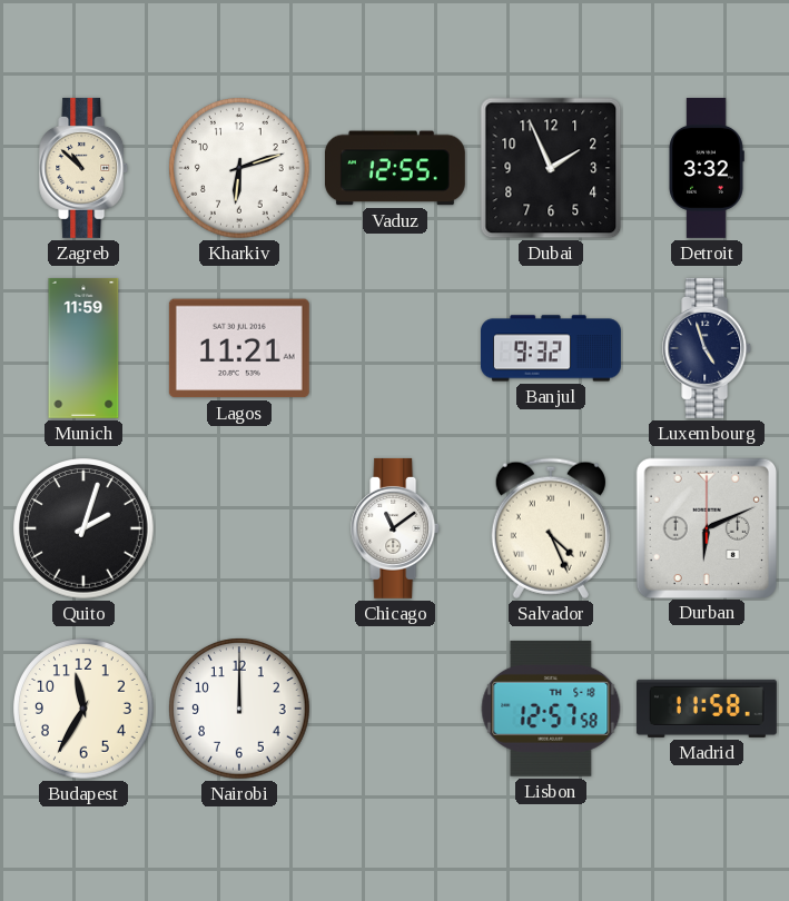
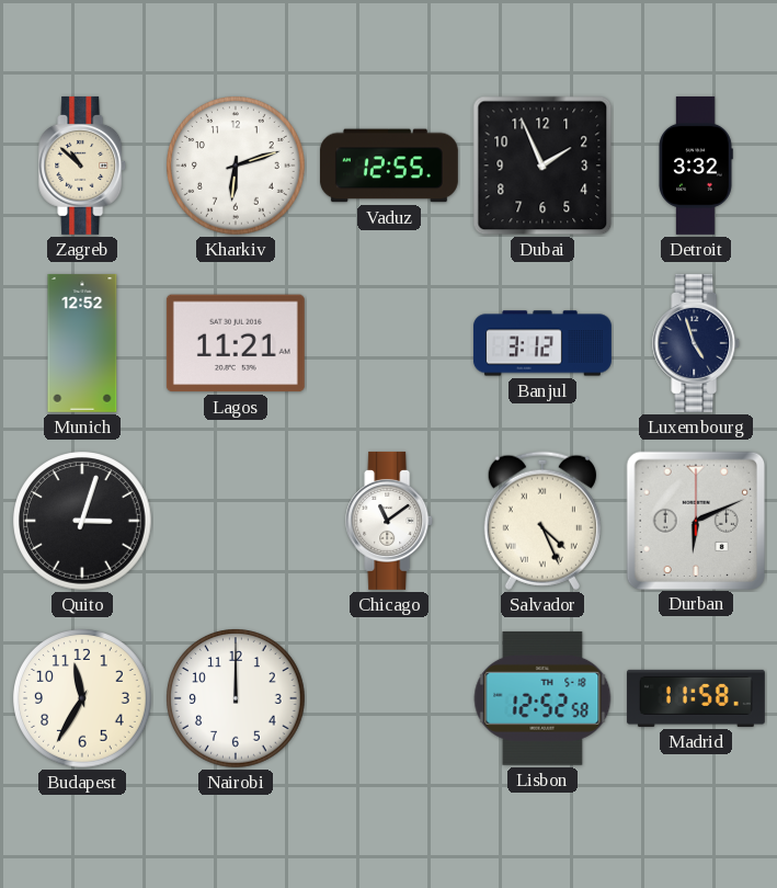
Munich: 11:59 -> 12:52
Banjul: 9:32 -> 3:12
Quito: 2:03 -> 3:03
Lisbon: 12:57 -> 12:52
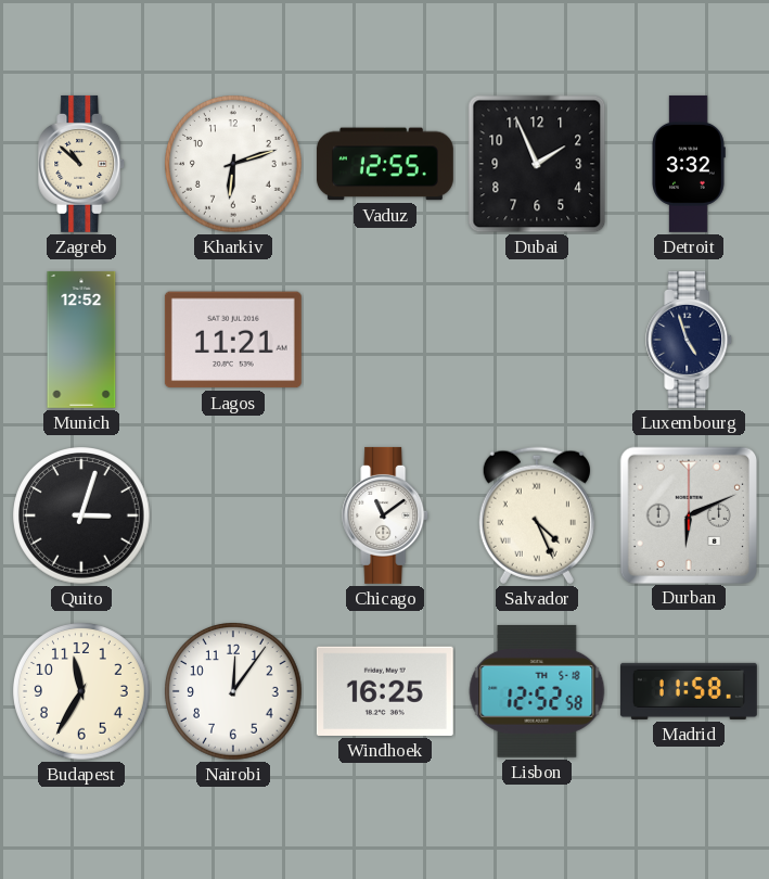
Banjul: 3:12 -> none
Nairobi: 12:00 -> 12:06
Windhoek: none -> 16:25
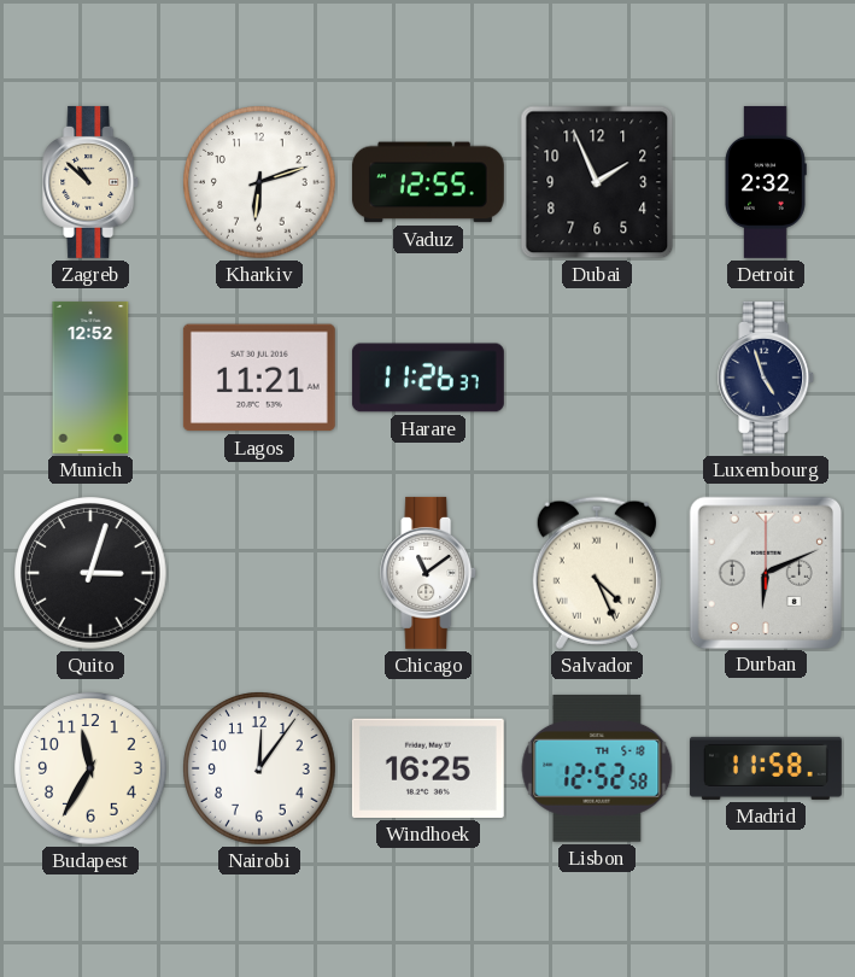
Detroit: 3:32 -> 2:32
Harare: none -> 11:26
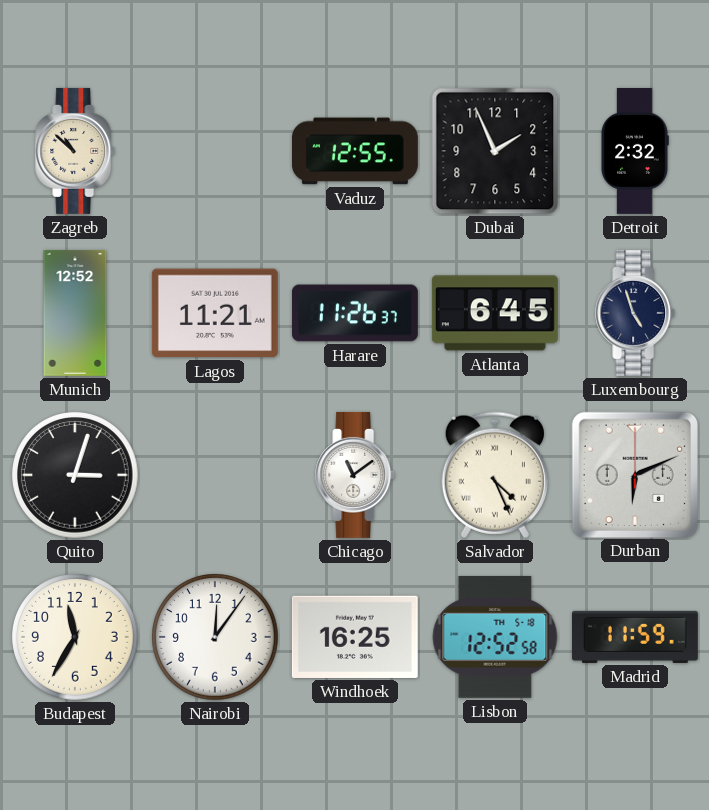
Kharkiv: 6:12 -> none
Atlanta: none -> 6:45
Madrid: 11:58 -> 11:59
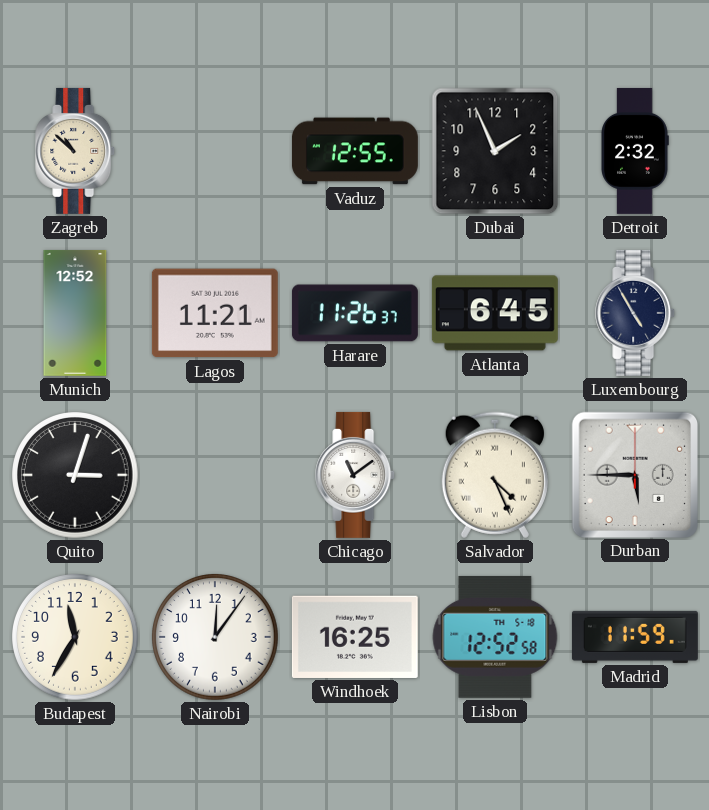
Luxembourg: 4:57 -> 4:55
Durban: 6:11 -> 5:45
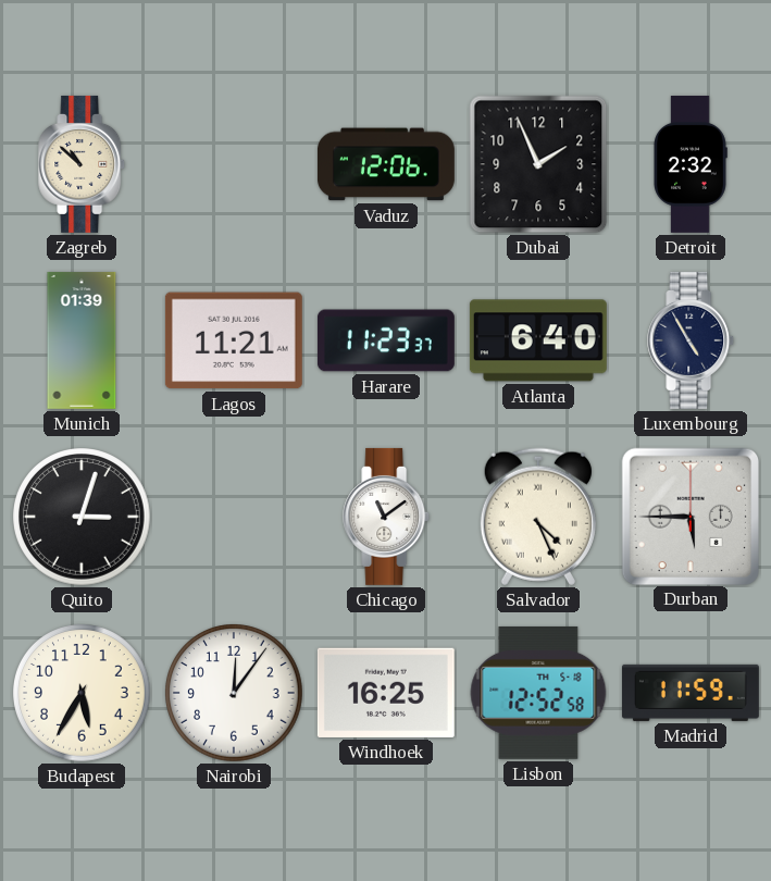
Vaduz: 12:55 -> 12:06
Munich: 12:52 -> 01:39
Harare: 11:26 -> 11:23
Atlanta: 6:45 -> 6:40
Budapest: 11:35 -> 5:35
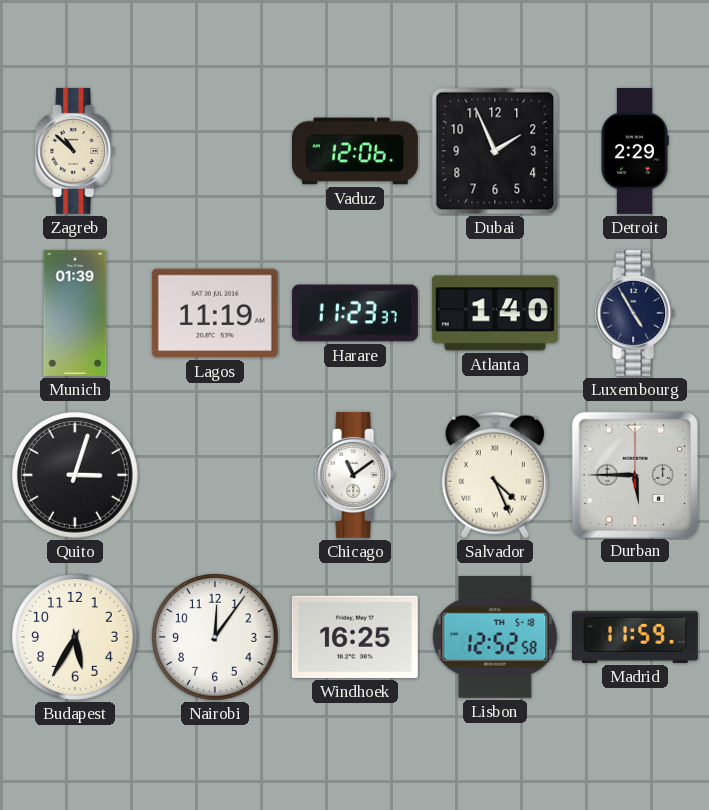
Detroit: 2:32 -> 2:29
Lagos: 11:21 -> 11:19
Atlanta: 6:40 -> 1:40
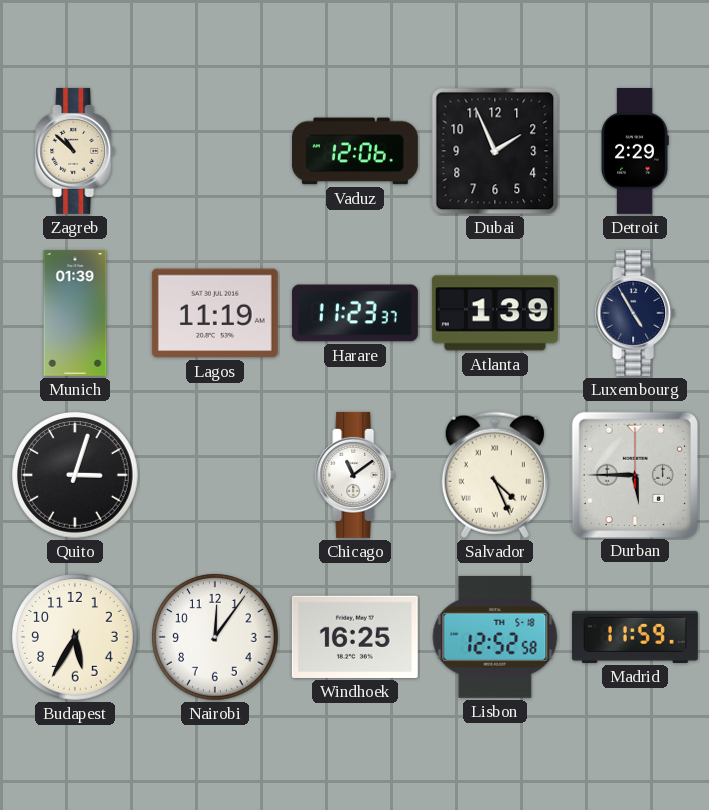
Atlanta: 1:40 -> 1:39
